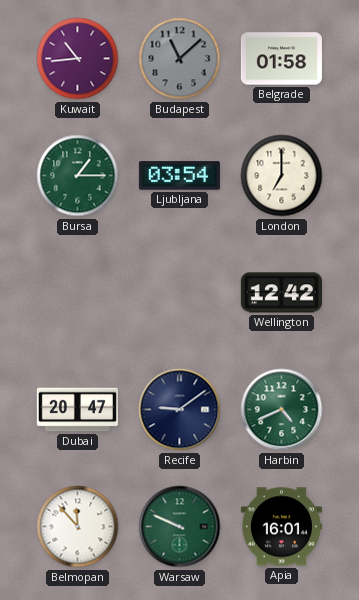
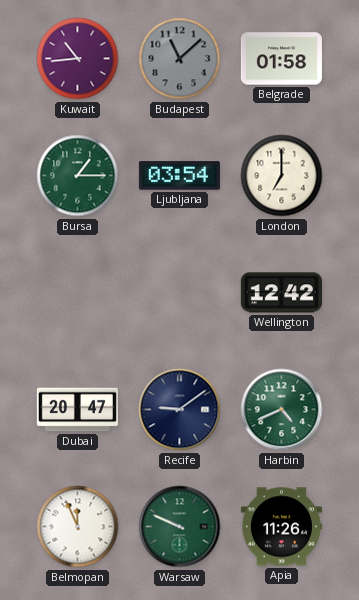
Belmopan: 11:53 -> 11:56
Apia: 16:01 -> 11:26
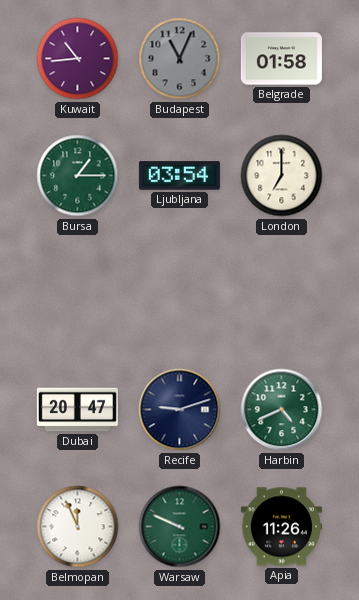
Budapest: 11:08 -> 11:04
Wellington: 12:42 -> none
Recife: 9:09 -> 9:12
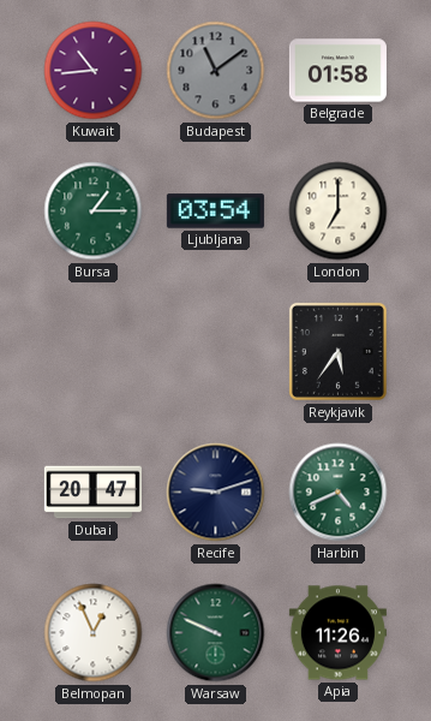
Budapest: 11:04 -> 11:09
Reykjavik: none -> 5:36
Belmopan: 11:56 -> 12:56
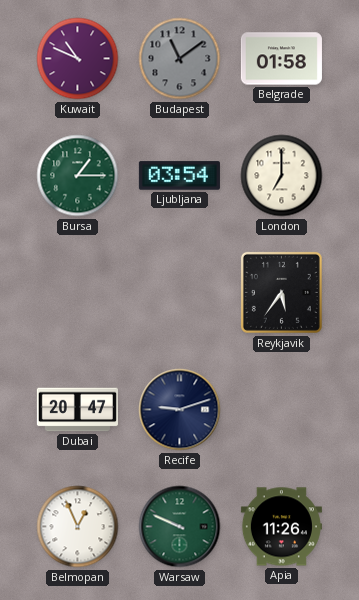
Kuwait: 10:44 -> 10:49
Harbin: 4:41 -> none
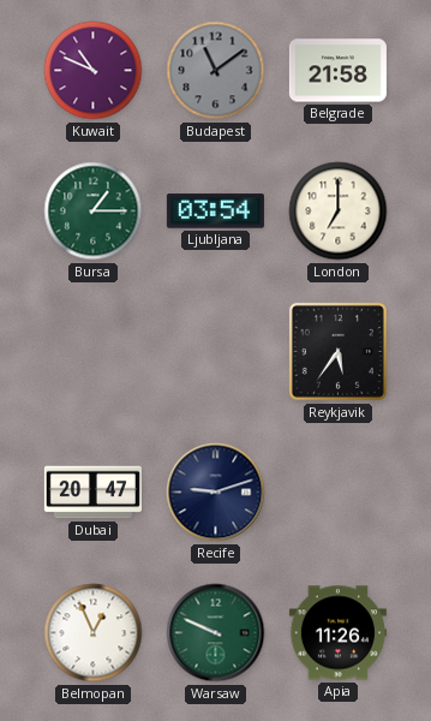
Belgrade: 01:58 -> 21:58
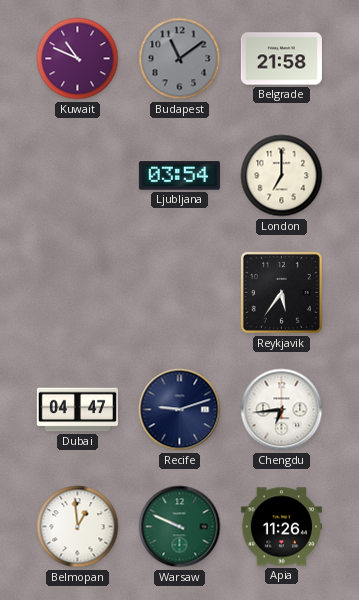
Bursa: 1:15 -> none
Dubai: 20:47 -> 04:47
Chengdu: none -> 6:44
Belmopan: 12:56 -> 12:59
